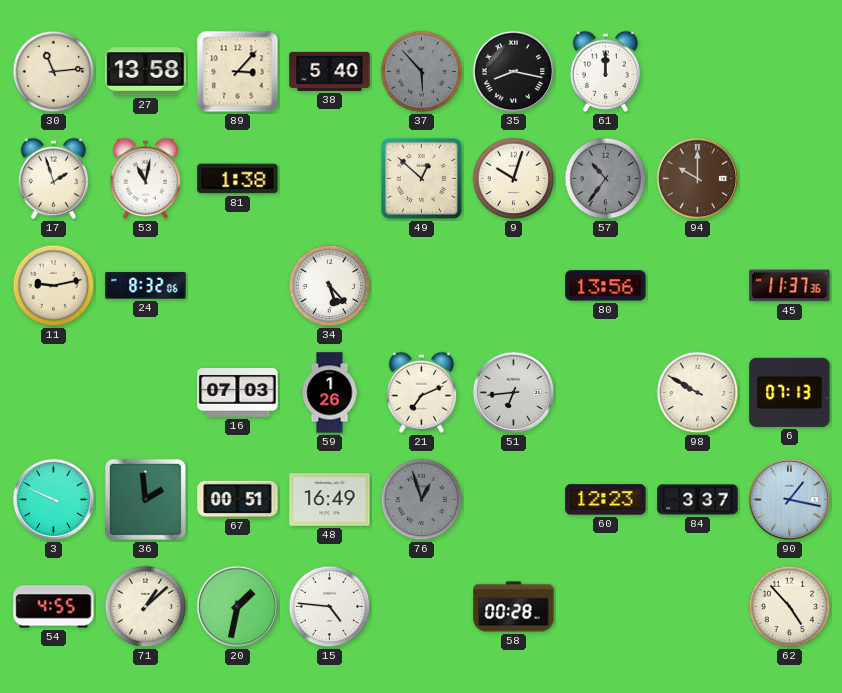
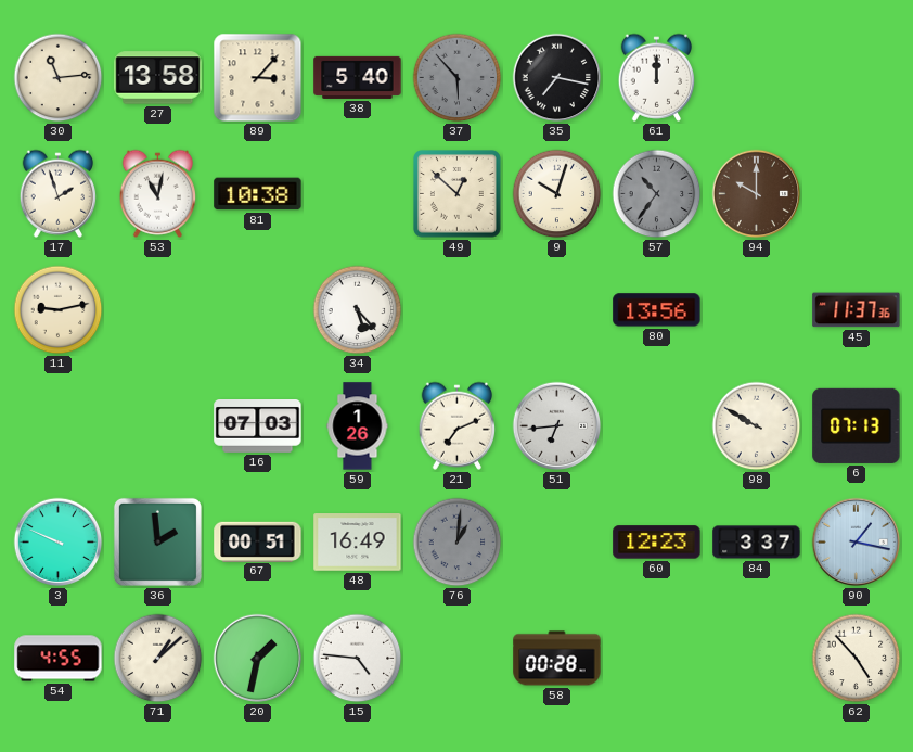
35: 8:17 -> 7:17
81: 1:38 -> 10:38
24: 8:32 -> none
76: 12:57 -> 1:01
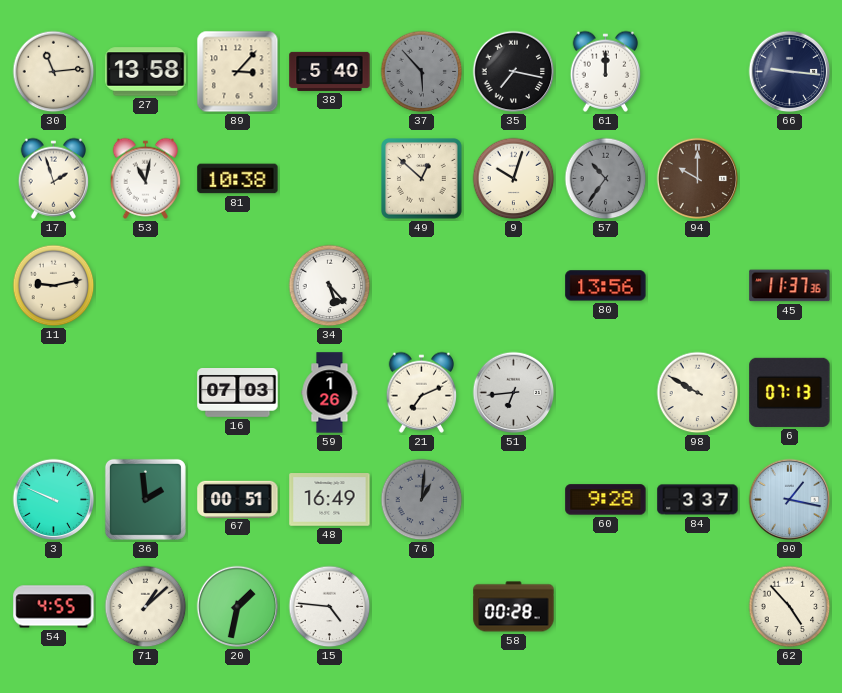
66: none -> 9:16
60: 12:23 -> 9:28
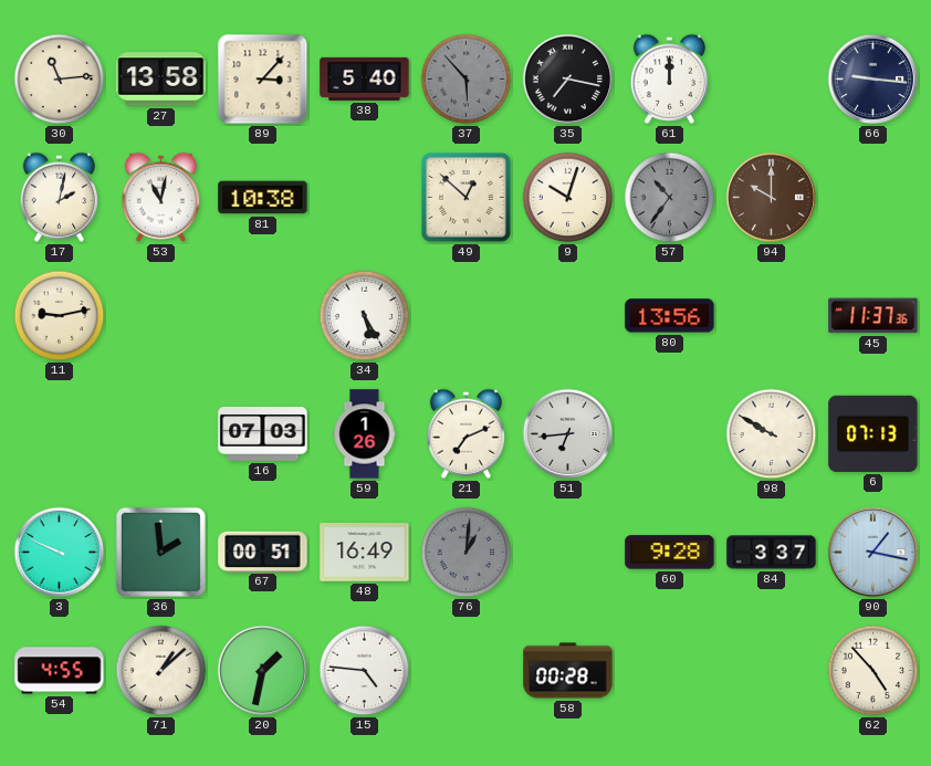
17: 1:57 -> 2:02
34: 5:23 -> 5:25
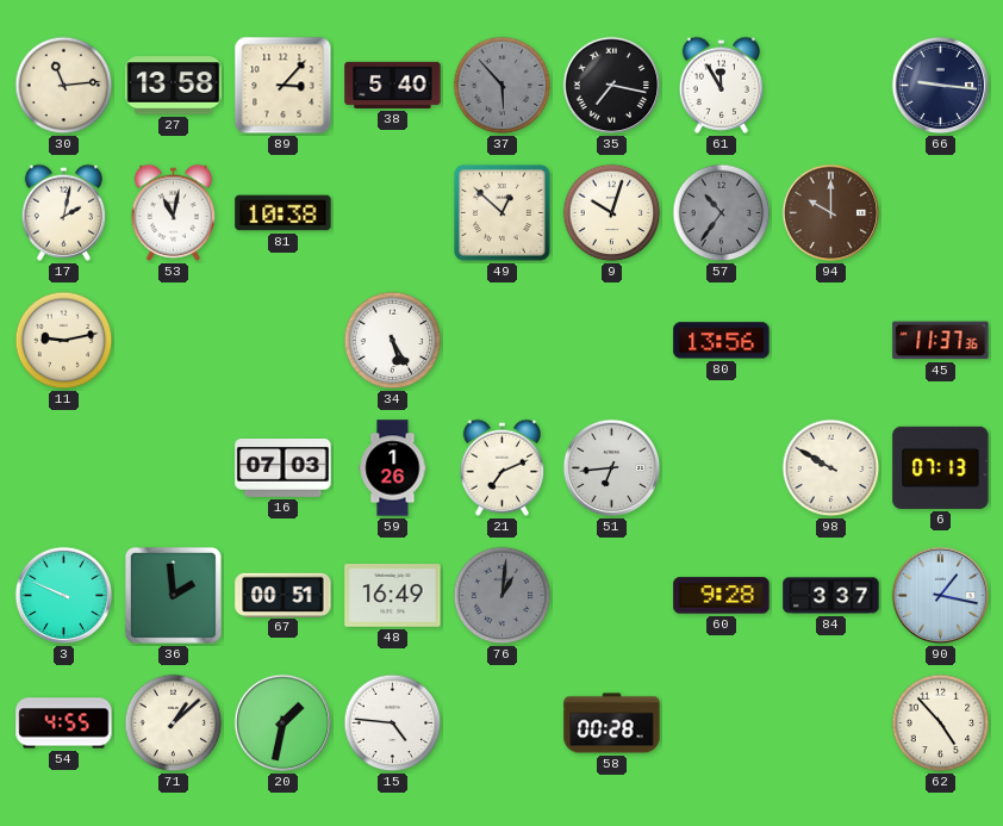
61: 12:00 -> 11:55
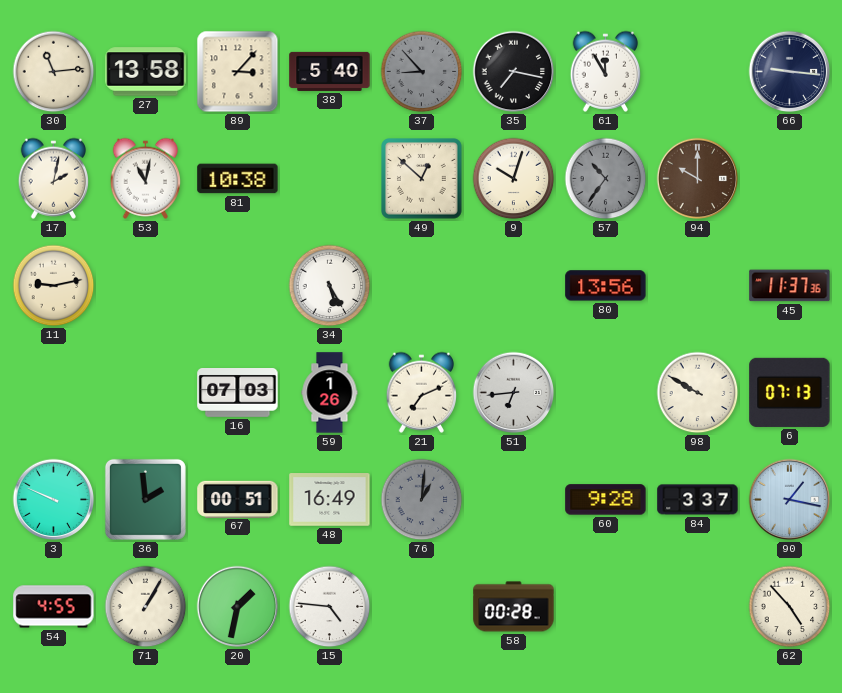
37: 5:53 -> 8:53
71: 1:08 -> 1:05
